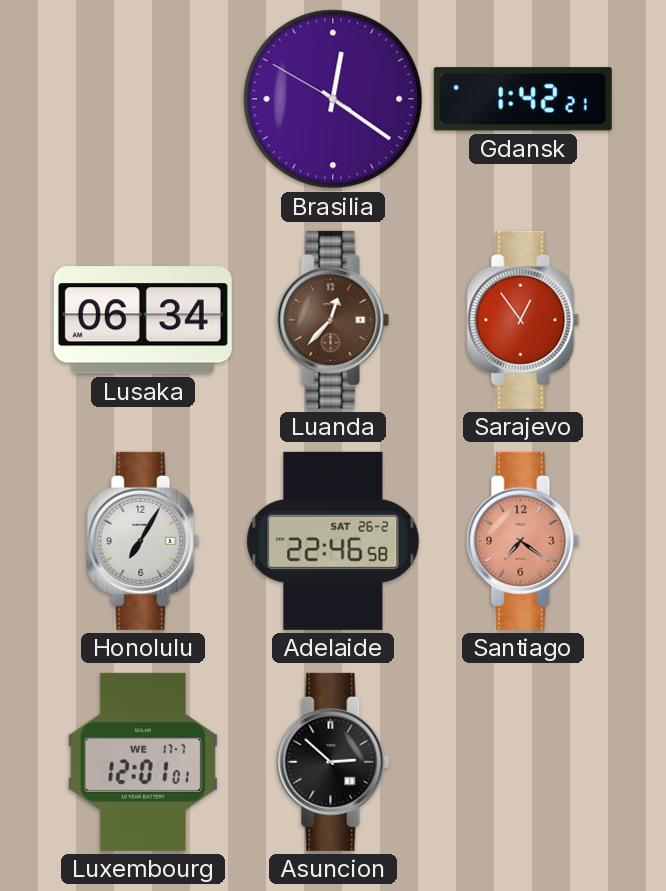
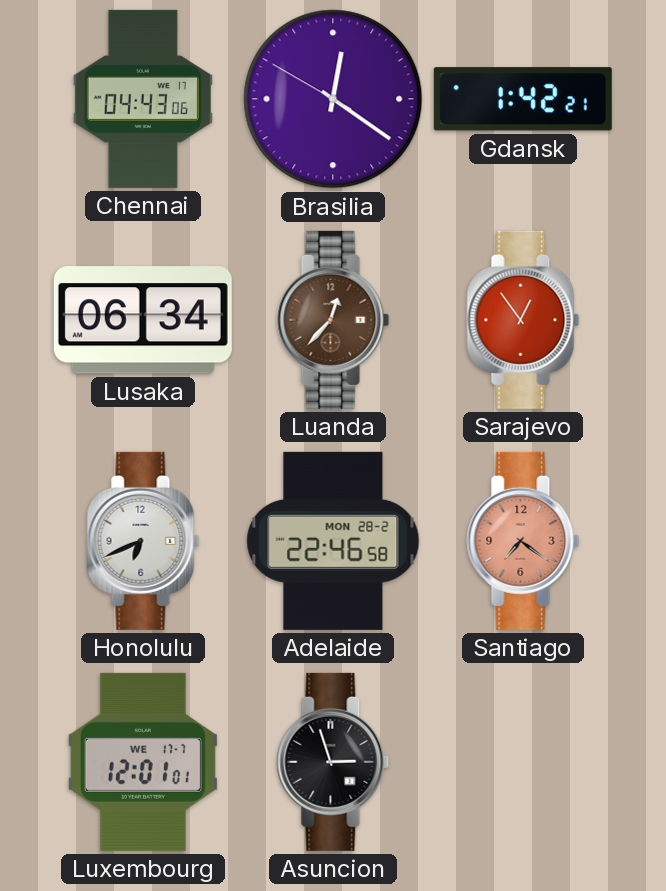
Chennai: none -> 04:43
Honolulu: 7:05 -> 6:41
Adelaide date: SAT 26-2 -> MON 28-2
Asuncion: 2:52 -> 2:57
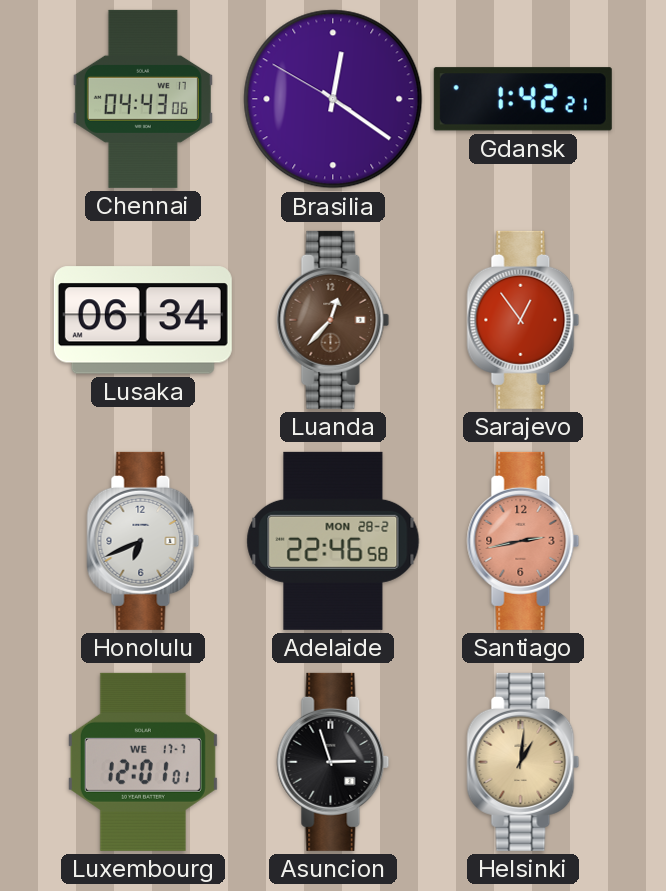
Santiago: 7:21 -> 2:43
Helsinki: none -> 1:01
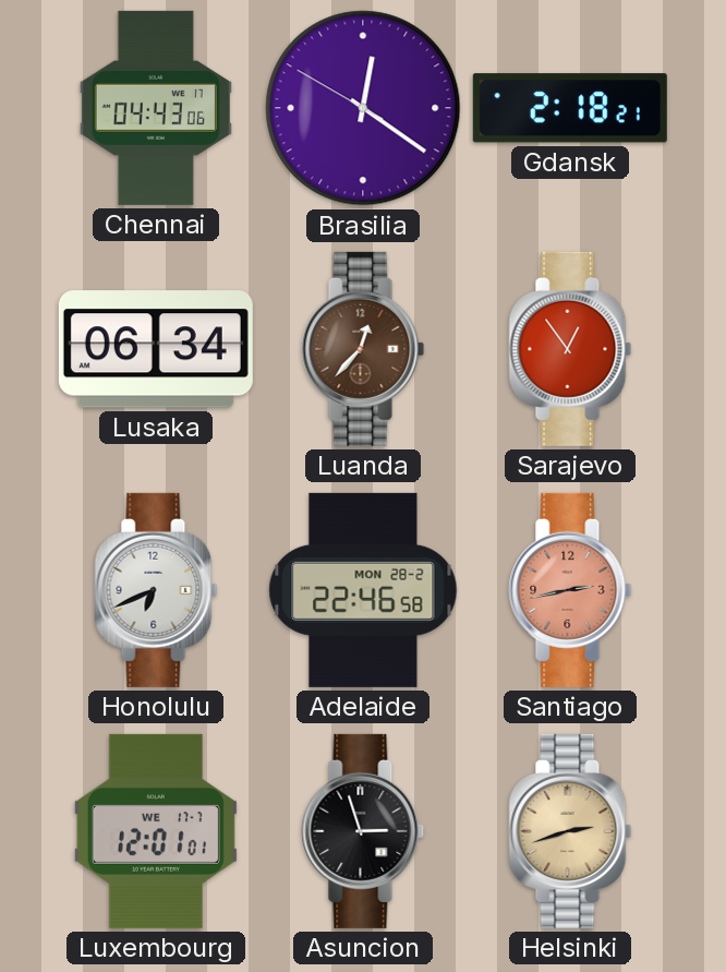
Gdansk: 1:42 -> 2:18
Helsinki: 1:01 -> 2:42
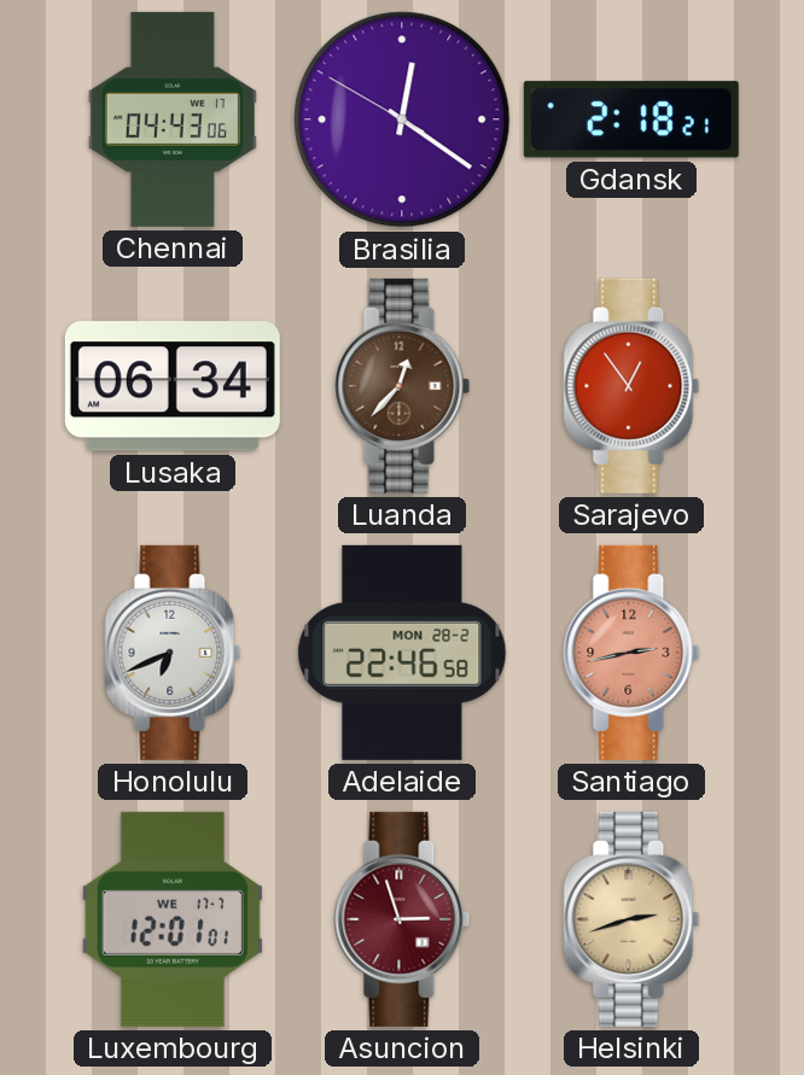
Asuncion dial: black -> burgundy
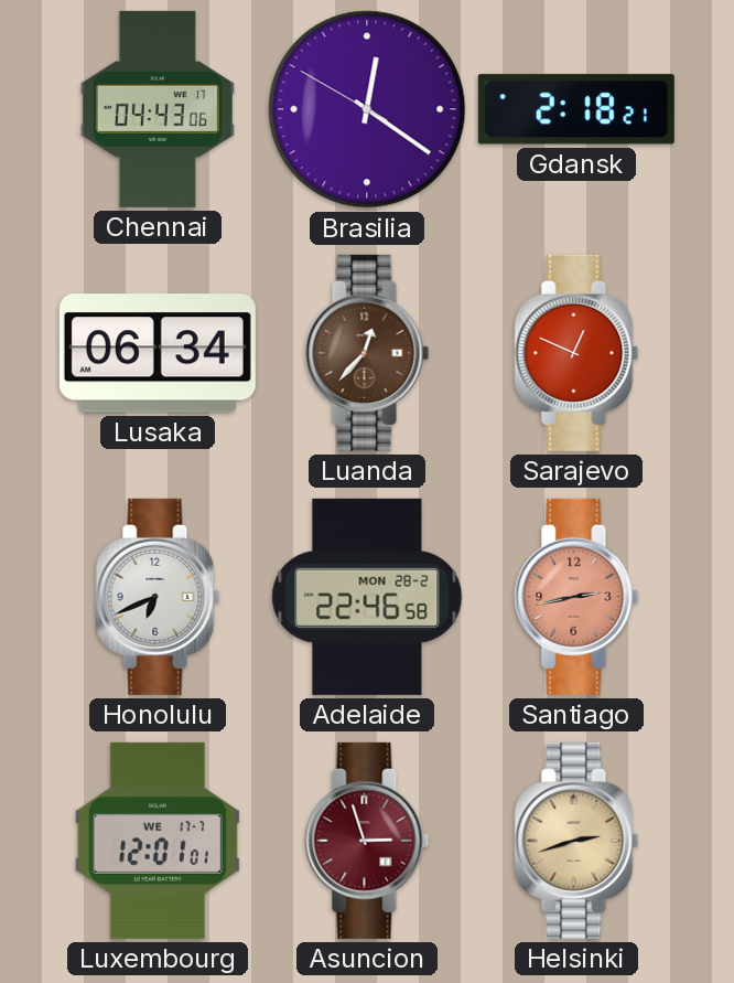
Sarajevo: 12:54 -> 12:49
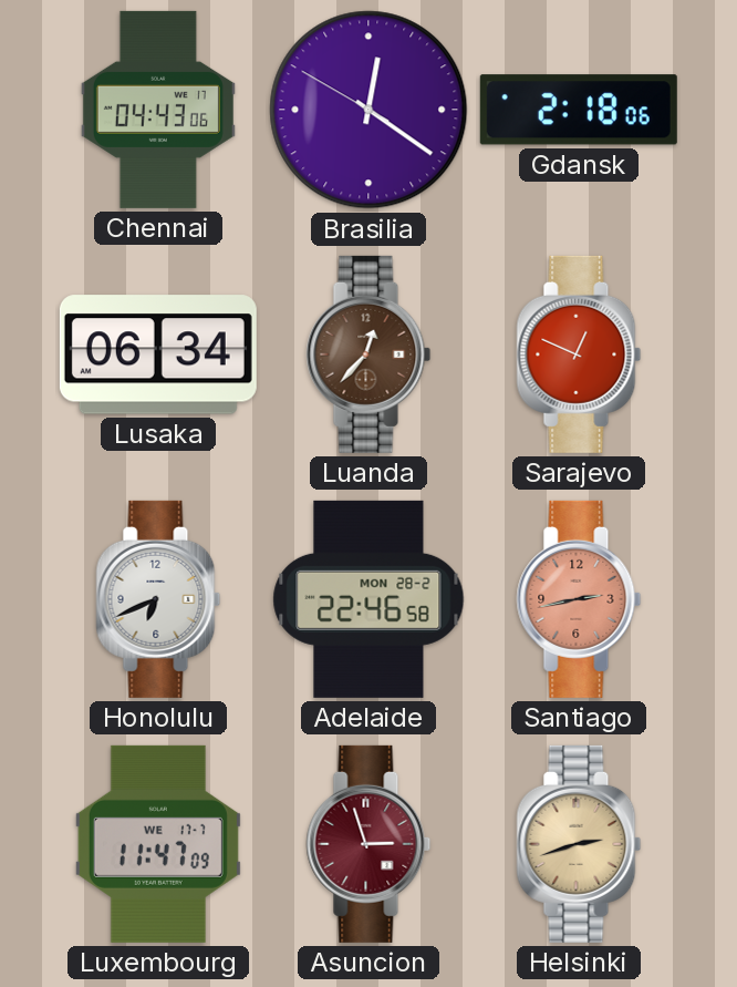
Gdansk: 2:18:21 -> 2:18:06
Luxembourg: 12:01 -> 11:47
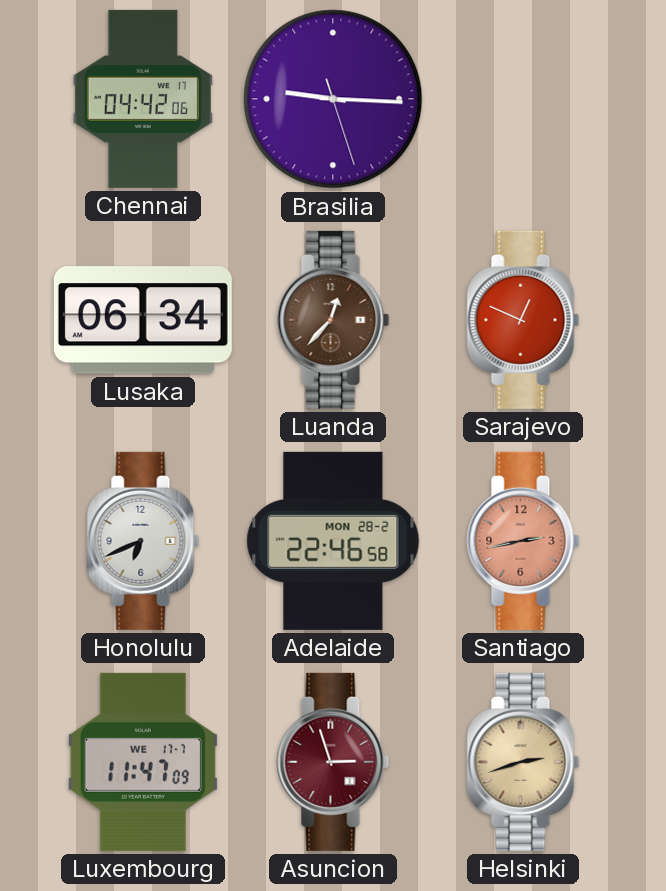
Chennai: 04:43 -> 04:42
Brasilia: 12:20 -> 9:15
Gdansk: 2:18 -> none
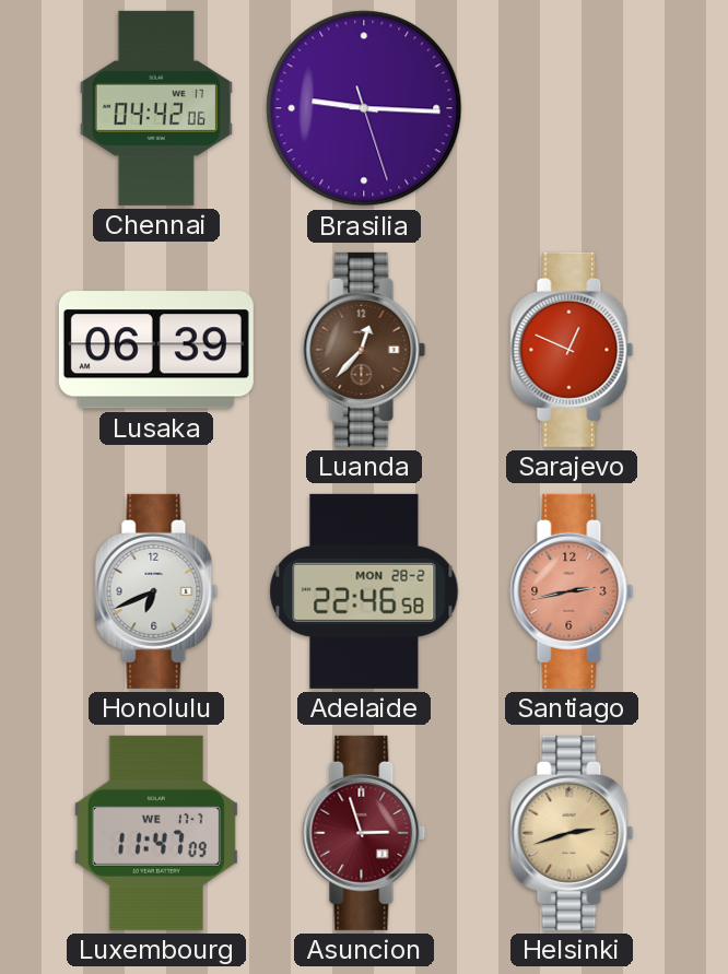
Lusaka: 06:34 -> 06:39
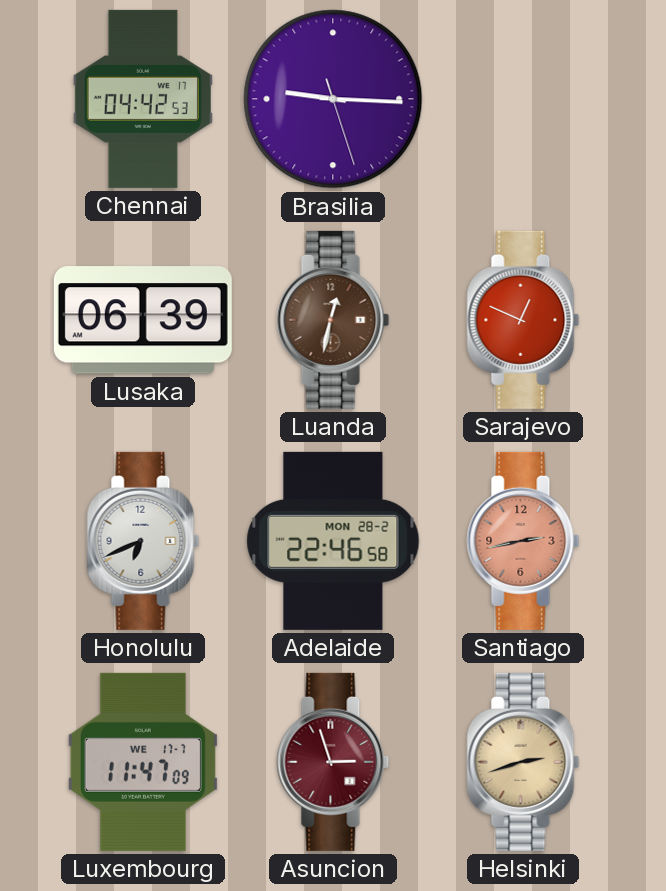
Chennai: 04:42:06 -> 04:42:53
Luanda: 12:37 -> 12:32
